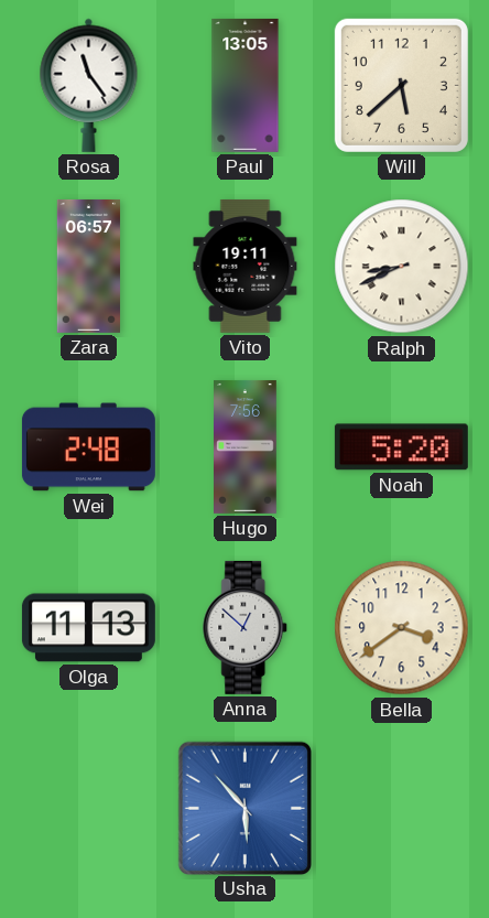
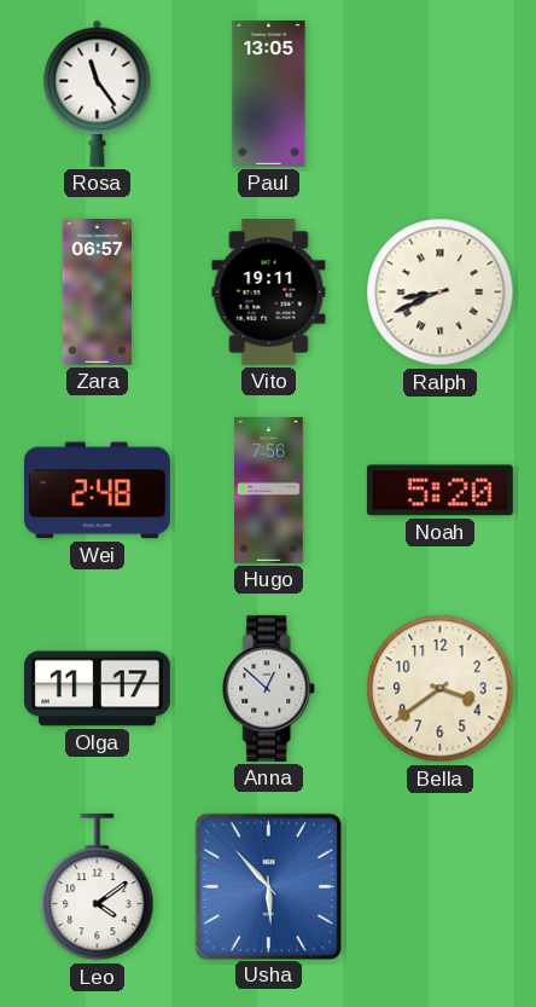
Will: 5:38 -> none
Olga: 11:13 -> 11:17
Leo: none -> 4:09
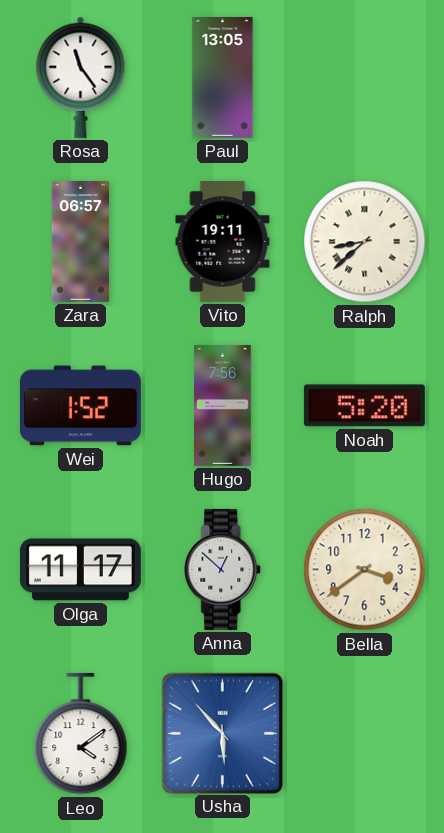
Ralph: 8:41 -> 8:38
Wei: 2:48 -> 1:52
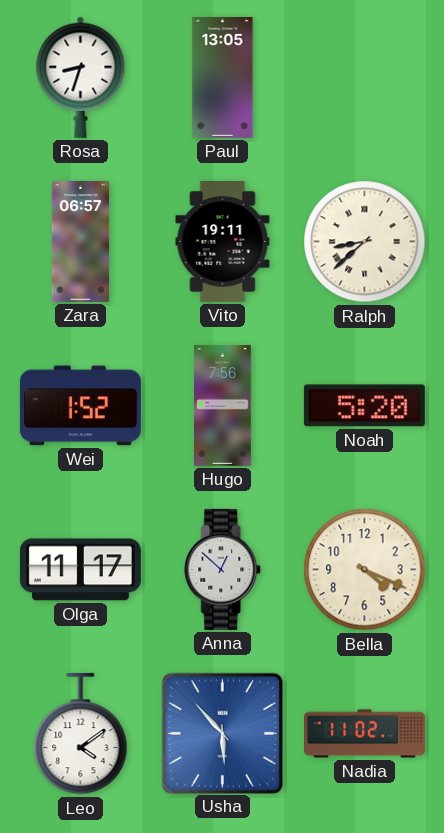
Rosa: 11:24 -> 8:33
Bella: 3:39 -> 4:19
Nadia: none -> 11:02
